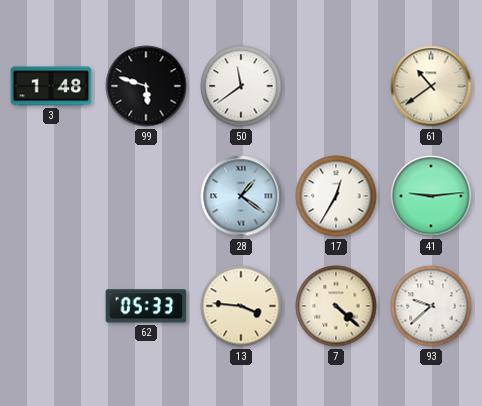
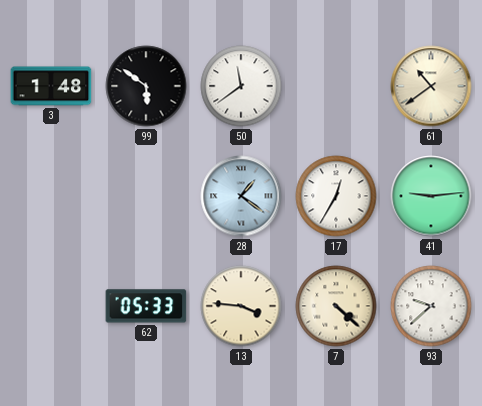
99: 5:48 -> 5:51
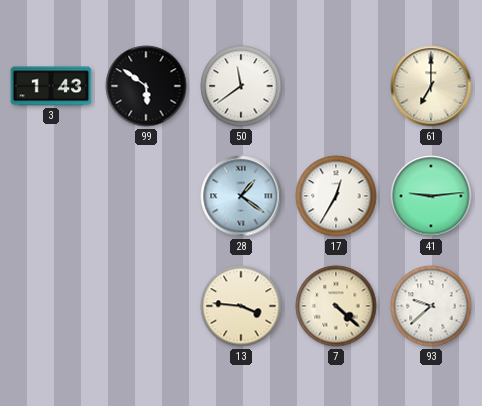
3: 1:48 -> 1:43
61: 10:39 -> 7:00
62: 05:33 -> none
